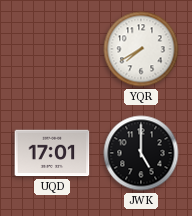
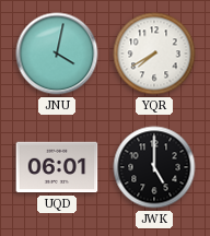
JNU: none -> 4:02
UQD: 17:01 -> 06:01
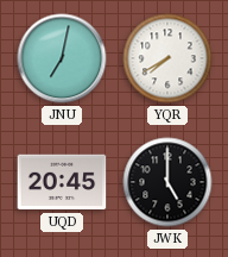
JNU: 4:02 -> 7:02
UQD: 06:01 -> 20:45
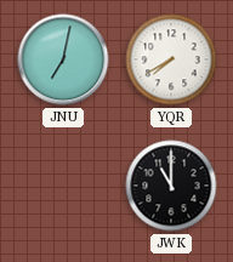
UQD: 20:45 -> none
JWK: 5:00 -> 11:00
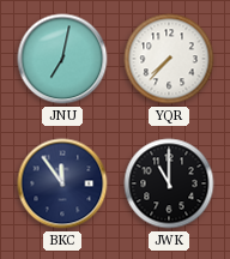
YQR: 7:40 -> 7:37
BKC: none -> 11:54
